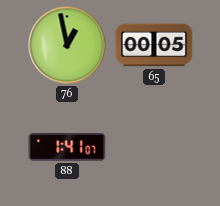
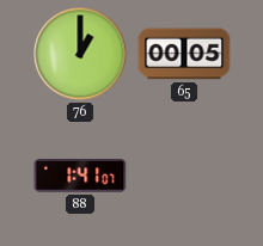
76: 12:58 -> 1:00
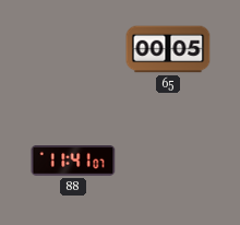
76: 1:00 -> none
88: 1:41 -> 11:41
